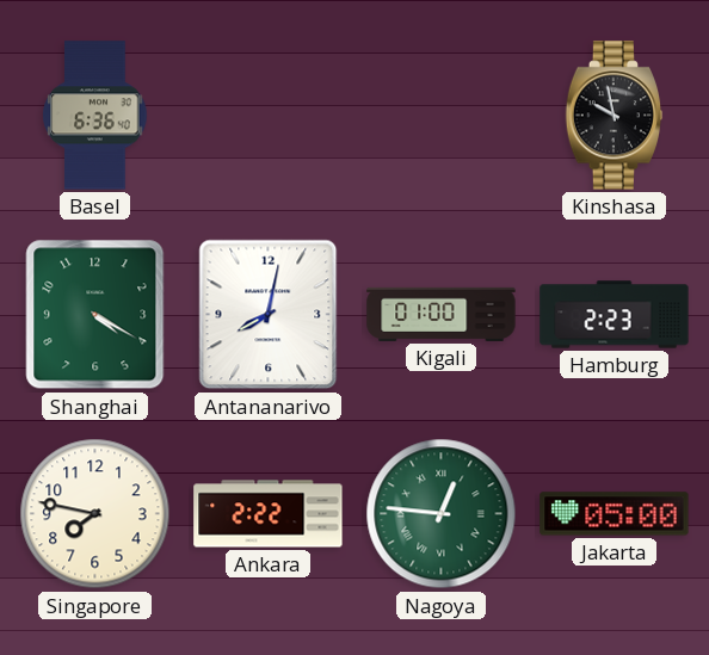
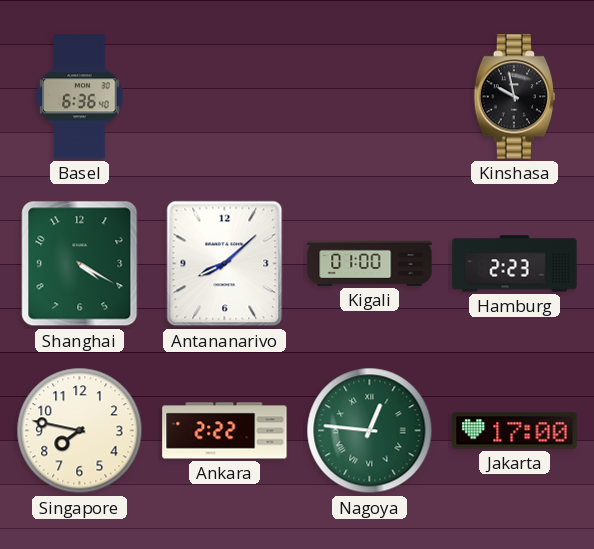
Antananarivo: 8:02 -> 8:08
Jakarta: 05:00 -> 17:00
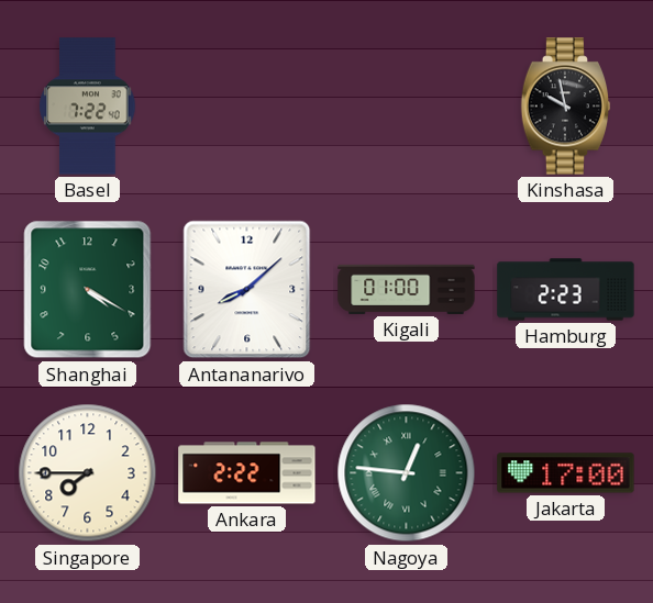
Basel: 6:36 -> 7:22
Singapore: 7:47 -> 7:45
